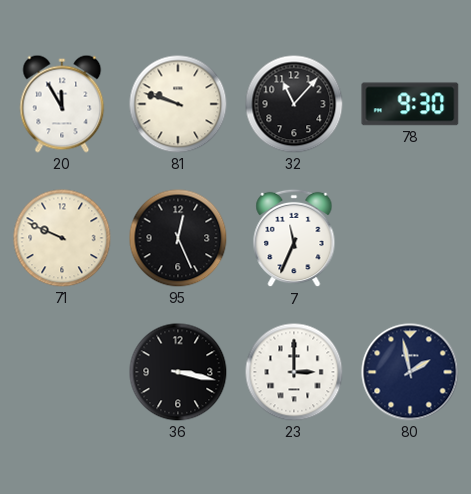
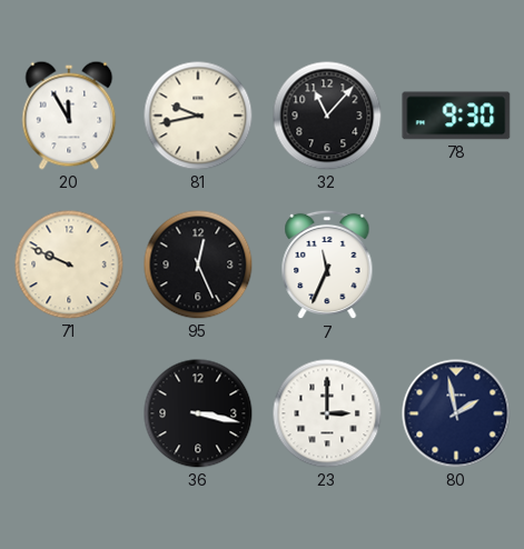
81: 9:48 -> 9:43
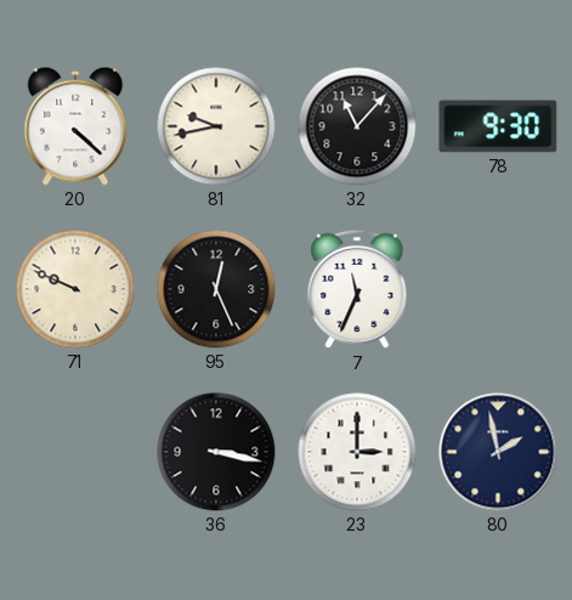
20: 11:55 -> 4:22
